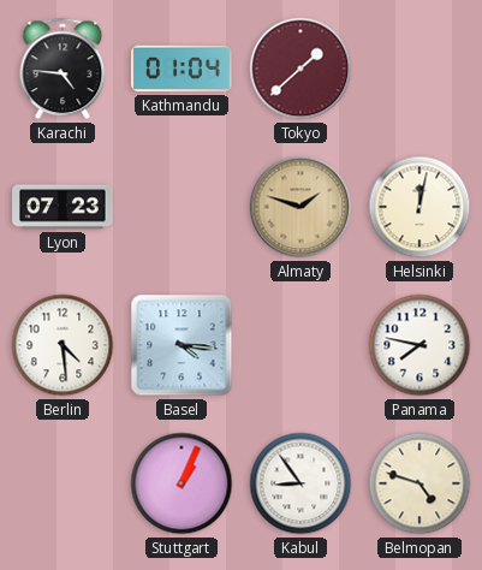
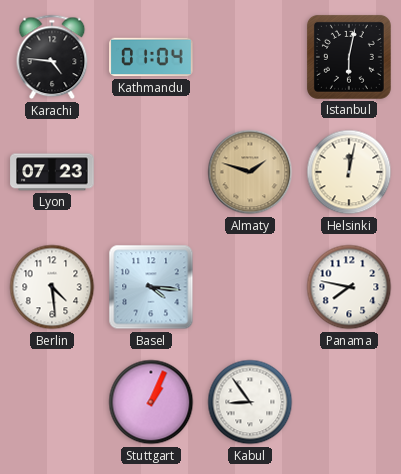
Tokyo: 1:38 -> none
Istanbul: none -> 6:02
Belmopan: 4:48 -> none
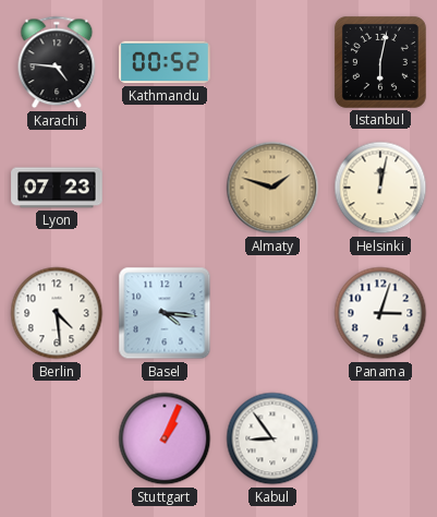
Kathmandu: 01:04 -> 00:52
Panama: 7:47 -> 3:03
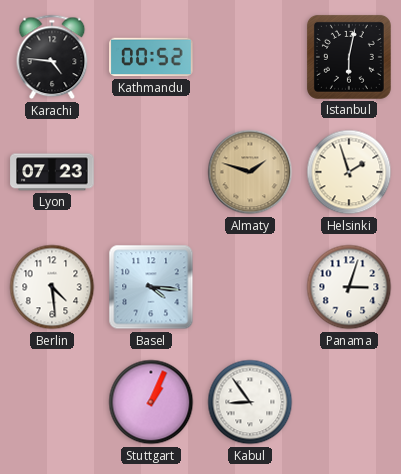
Helsinki: 12:02 -> 1:57
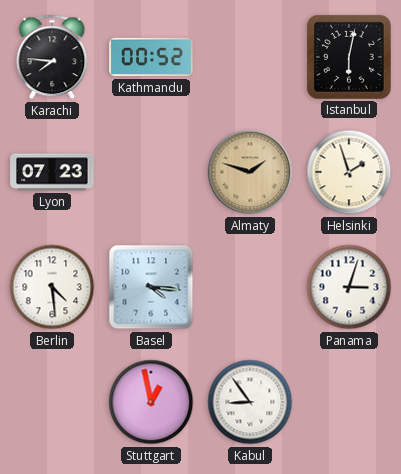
Karachi: 4:46 -> 7:46
Stuttgart: 1:04 -> 12:58
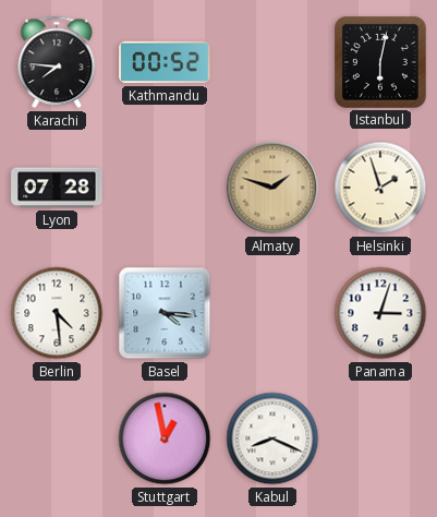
Lyon: 07:23 -> 07:28
Kabul: 8:54 -> 8:19
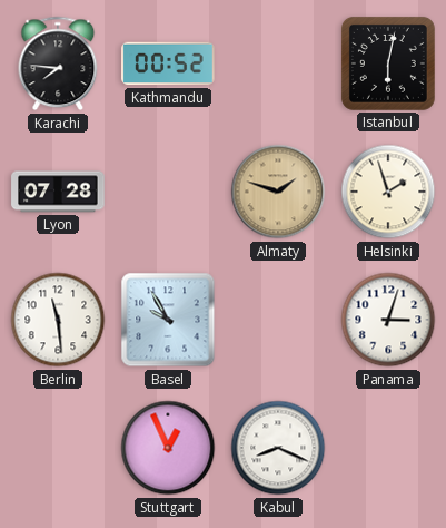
Berlin: 4:29 -> 11:29
Basel: 4:16 -> 9:55
Stuttgart: 12:58 -> 12:56
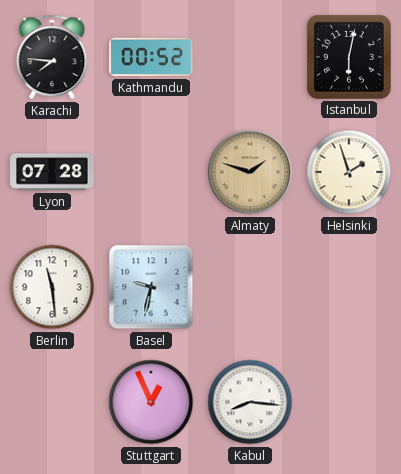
Basel: 9:55 -> 9:32
Panama: 3:03 -> none
Kabul: 8:19 -> 8:16
